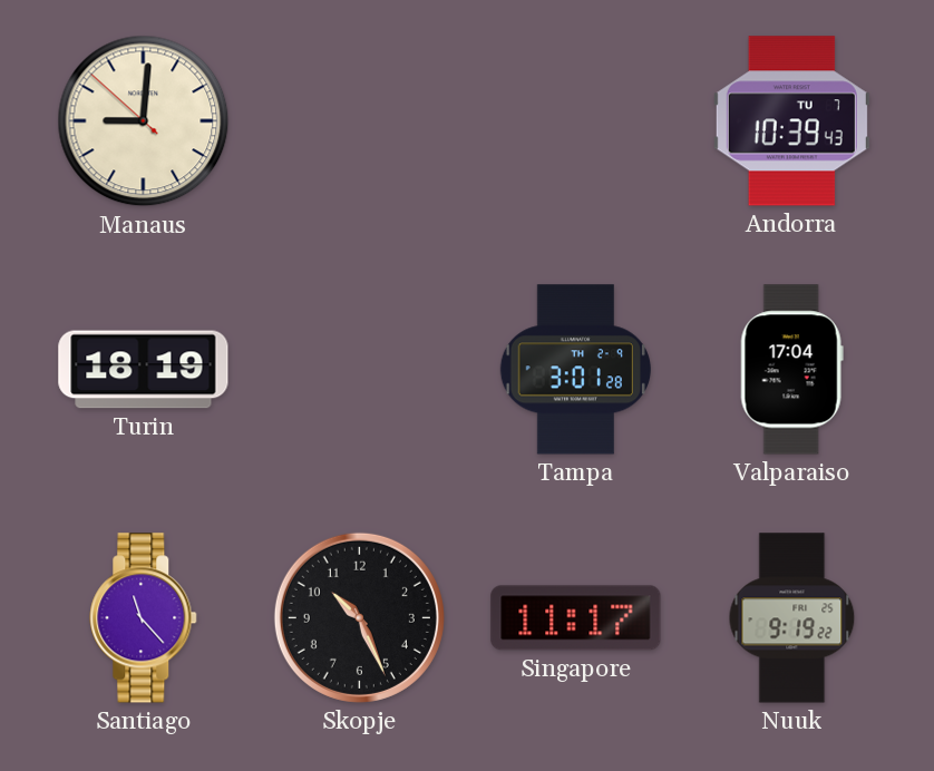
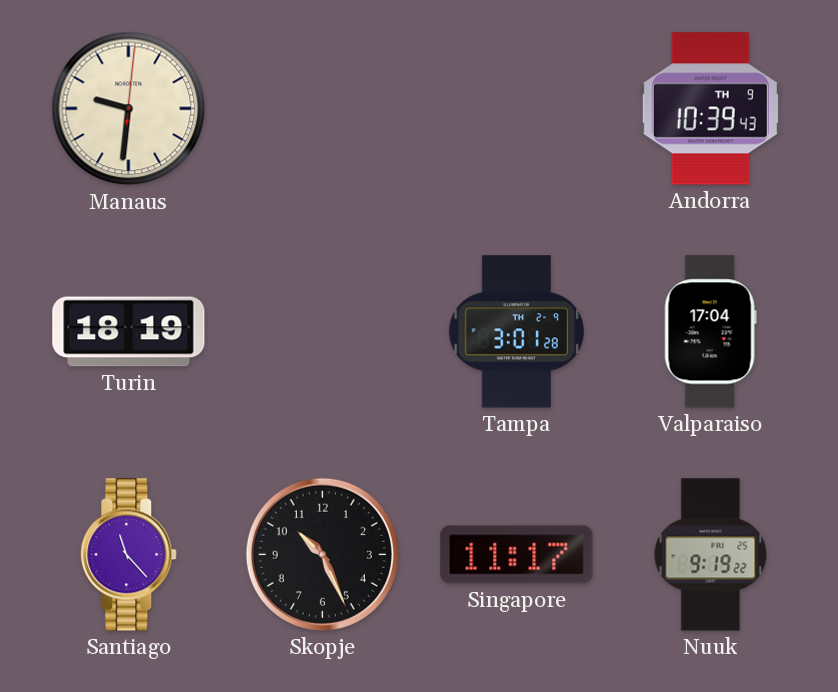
Manaus: 9:00 -> 9:31
Andorra date: TU 7 -> TH 9
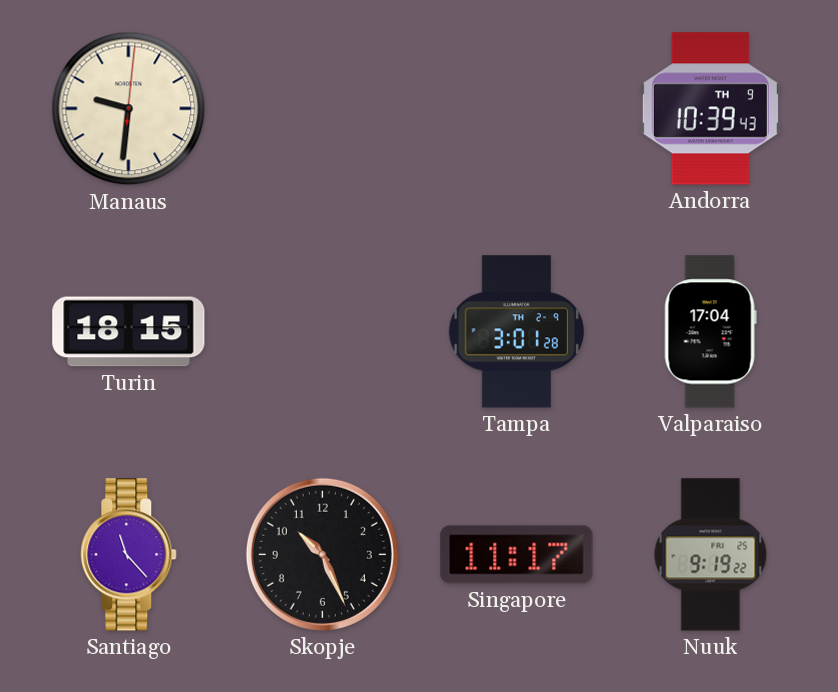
Turin: 18:19 -> 18:15
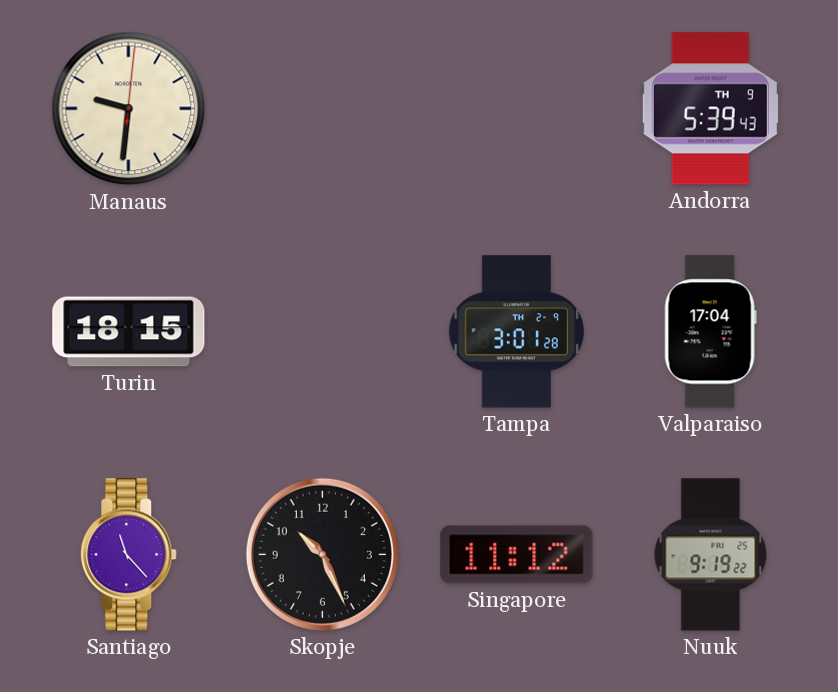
Andorra: 10:39 -> 5:39
Singapore: 11:17 -> 11:12
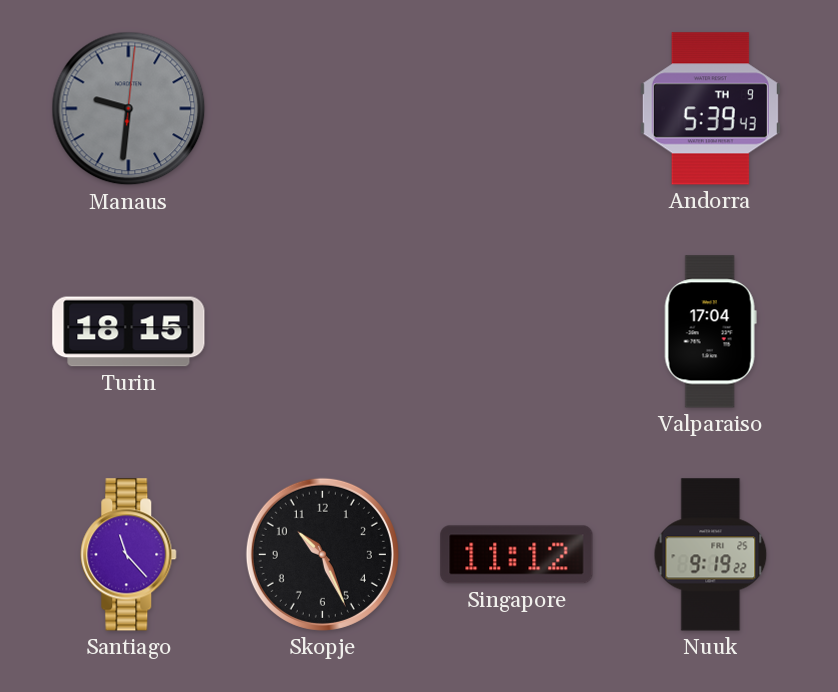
Manaus dial: cream -> grey
Tampa: 3:01 -> none
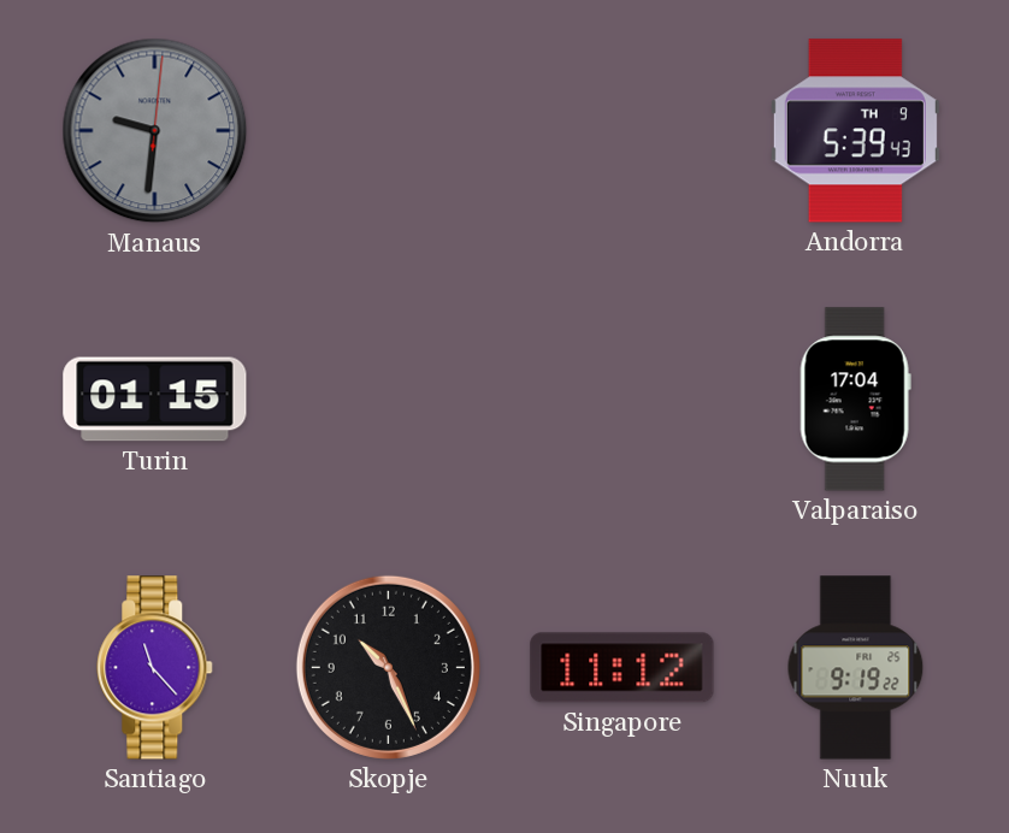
Turin: 18:15 -> 01:15
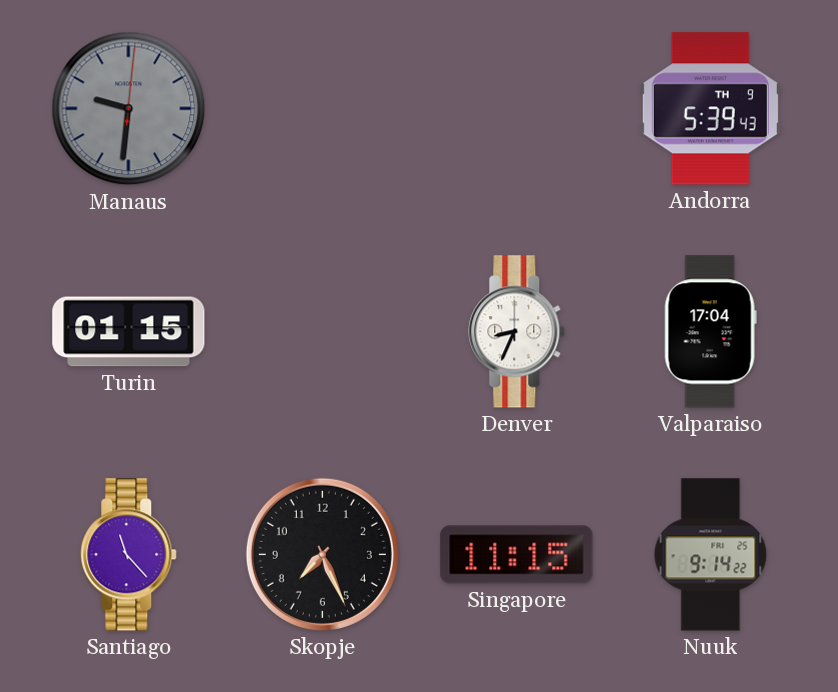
Denver: none -> 8:34
Skopje: 10:26 -> 7:26
Singapore: 11:12 -> 11:15
Nuuk: 9:19 -> 9:14
